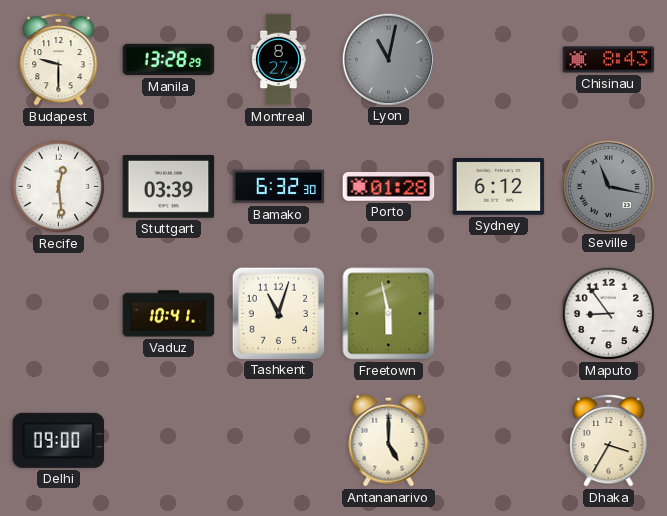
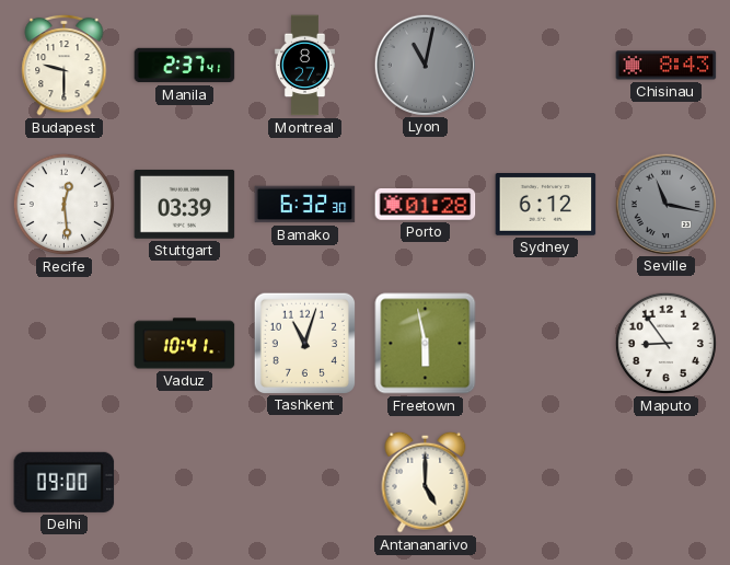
Manila: 13:28 -> 2:37
Dhaka: 3:35 -> none
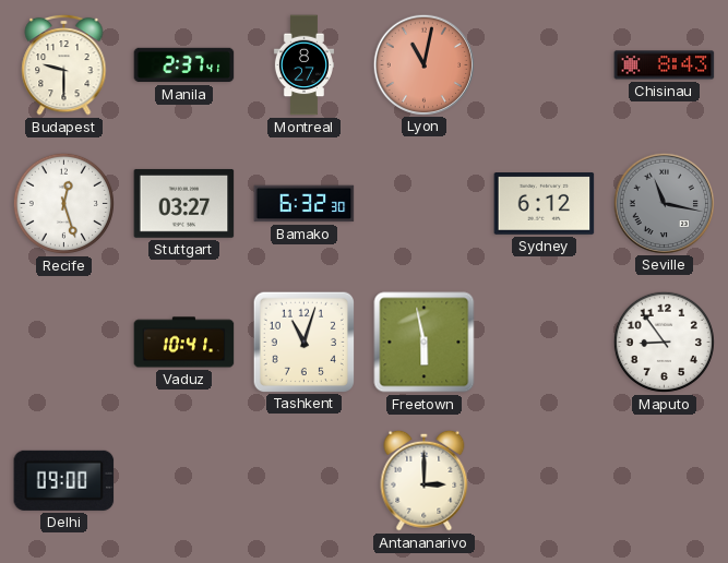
Lyon dial: grey -> salmon
Recife: 12:29 -> 12:27
Stuttgart: 03:39 -> 03:27
Porto: 01:28 -> none
Antananarivo: 5:00 -> 3:00
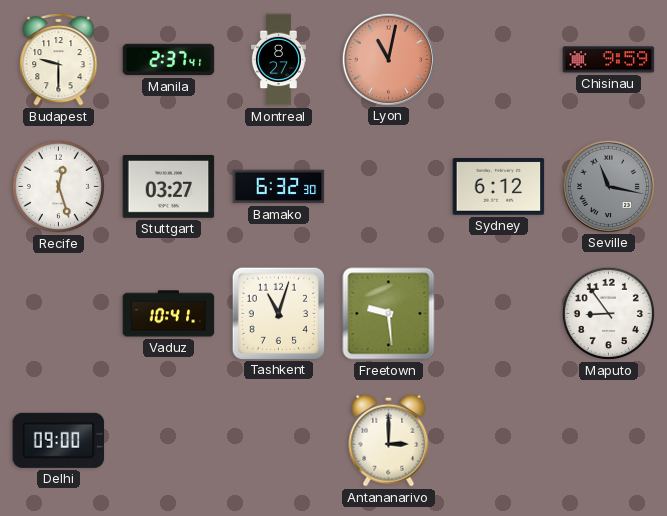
Chisinau: 8:43 -> 9:59
Freetown: 5:58 -> 9:29
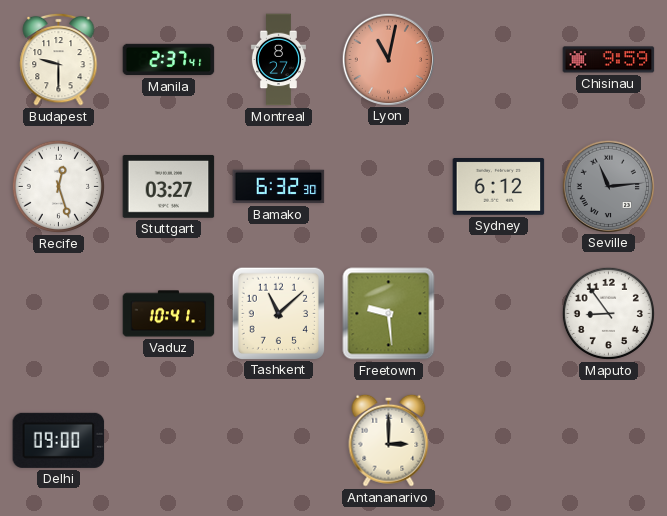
Seville: 11:17 -> 11:14
Tashkent: 11:03 -> 11:08
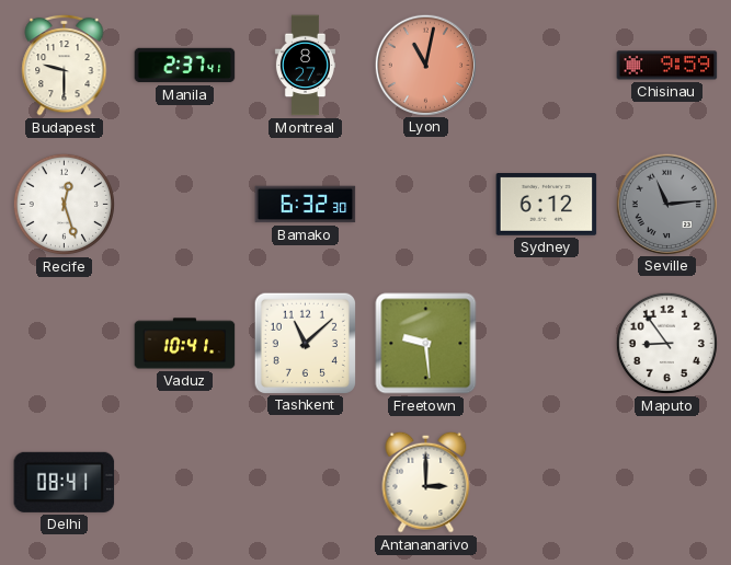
Stuttgart: 03:27 -> none
Delhi: 09:00 -> 08:41
